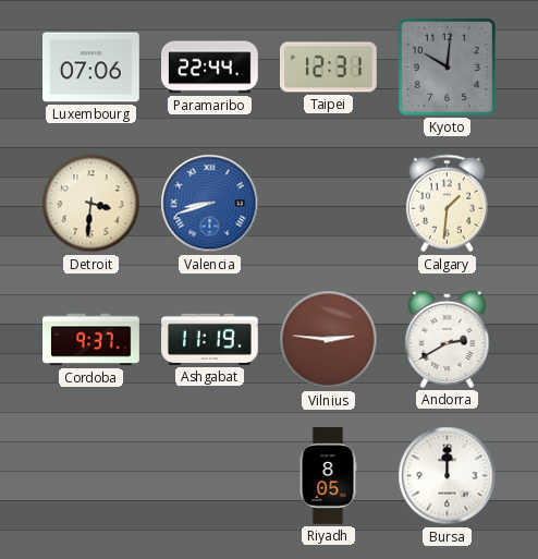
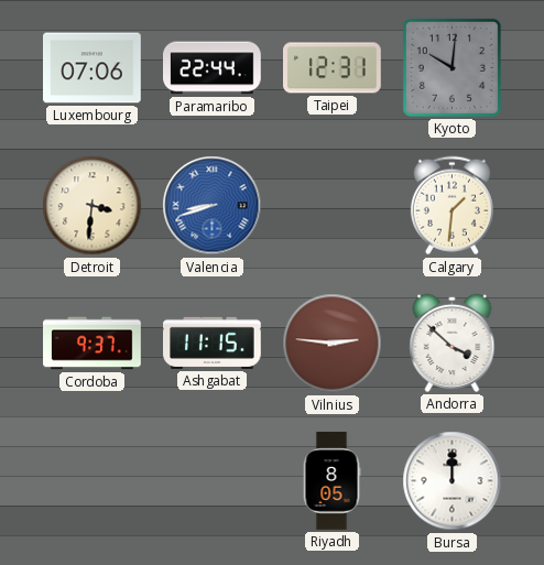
Ashgabat: 11:19 -> 11:15
Andorra: 2:40 -> 3:52
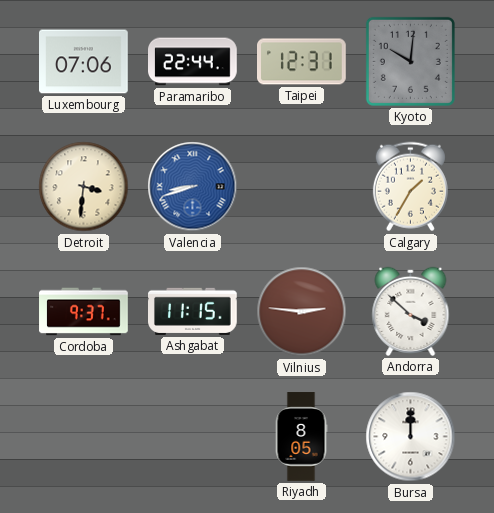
Calgary: 1:31 -> 1:35
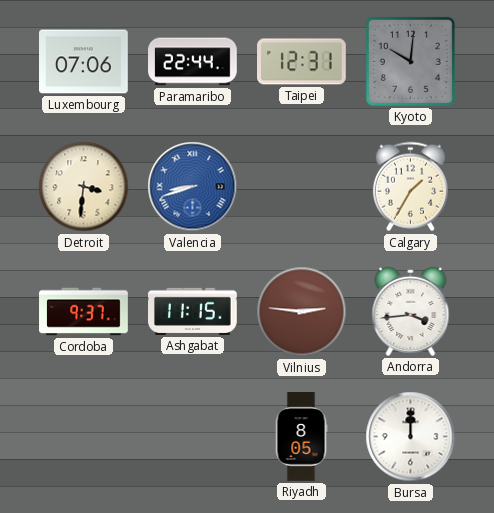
Andorra: 3:52 -> 3:44
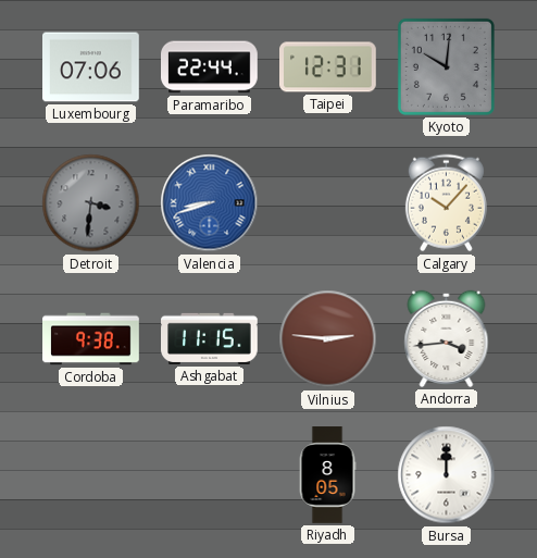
Detroit dial: cream -> grey
Calgary: 1:35 -> 10:07
Cordoba: 9:37 -> 9:38
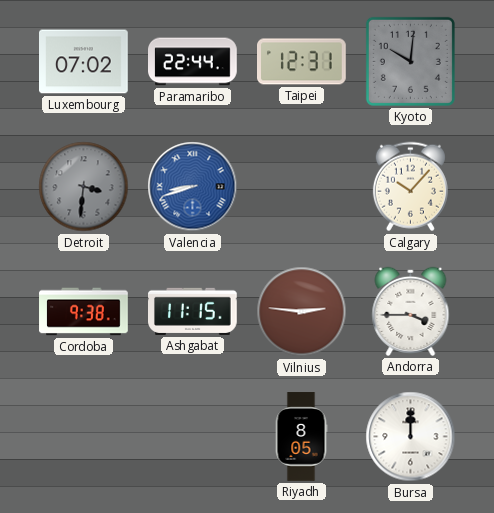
Luxembourg: 07:06 -> 07:02
Andorra: 3:44 -> 3:45
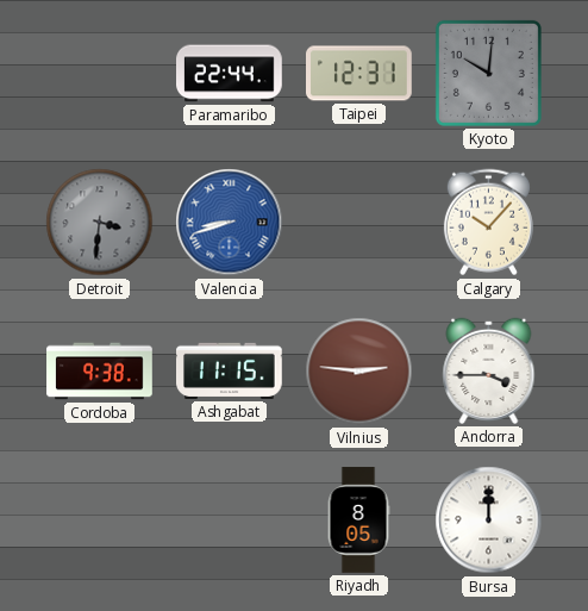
Luxembourg: 07:02 -> none
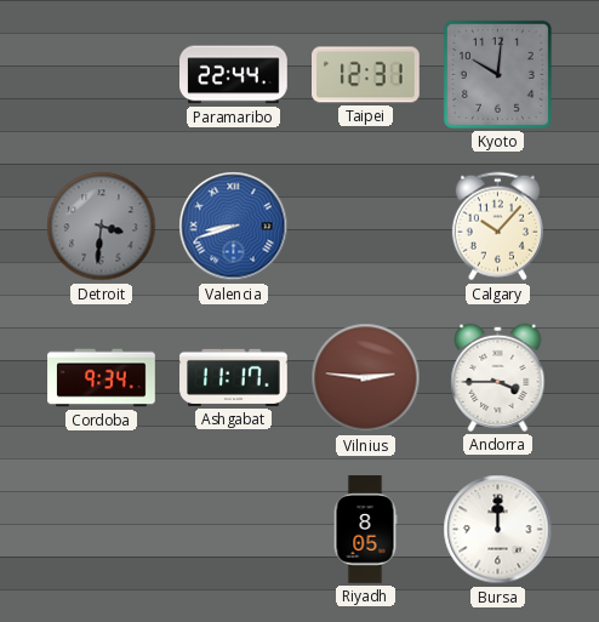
Cordoba: 9:38 -> 9:34
Ashgabat: 11:15 -> 11:17
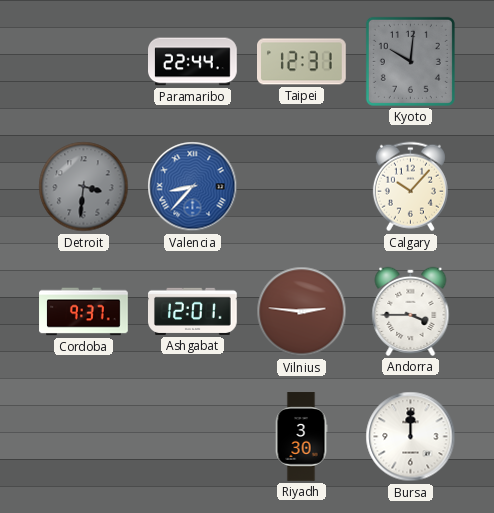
Valencia: 8:42 -> 8:37
Cordoba: 9:34 -> 9:37
Ashgabat: 11:17 -> 12:01
Riyadh: 8:05 -> 3:30
